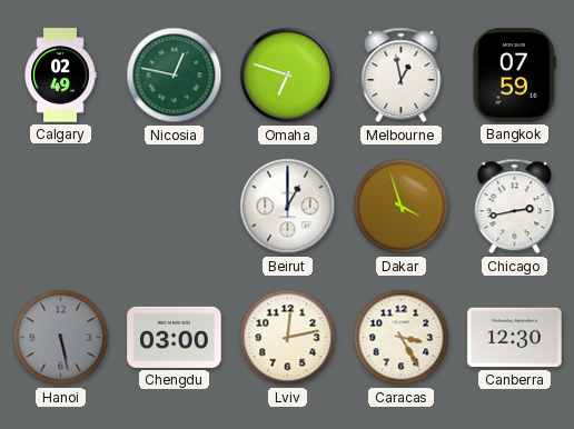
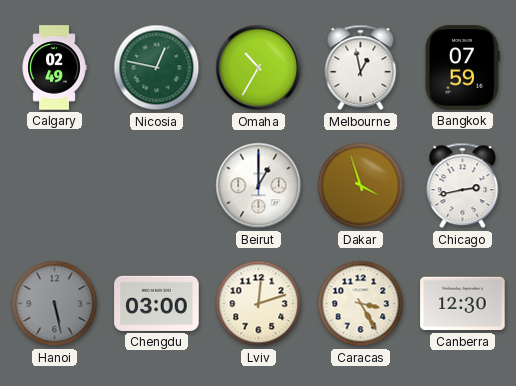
Omaha: 6:48 -> 10:35
Lviv: 12:13 -> 12:12
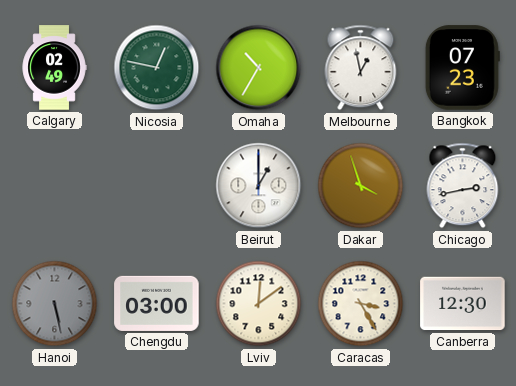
Bangkok: 07:59 -> 07:23
Lviv: 12:12 -> 12:09
